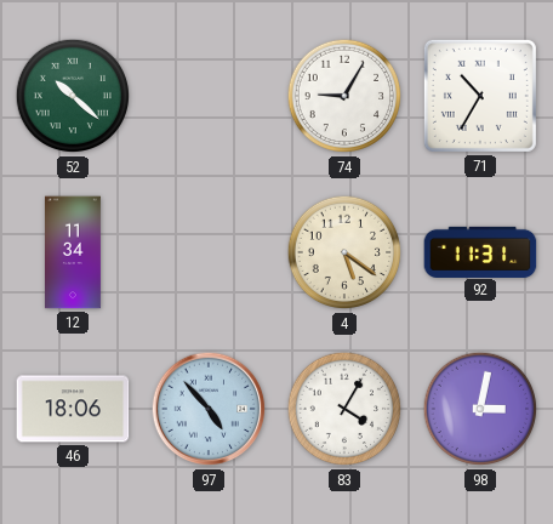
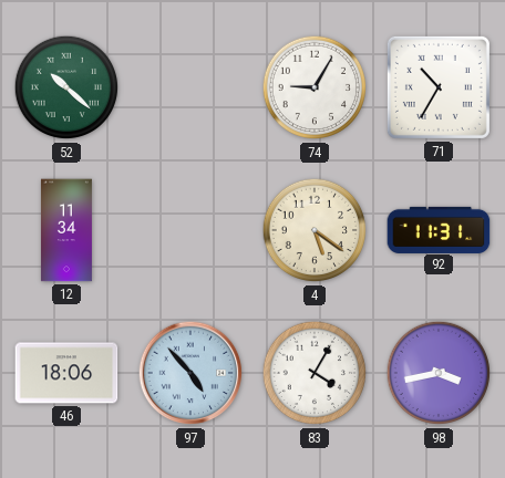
98: 3:02 -> 3:43
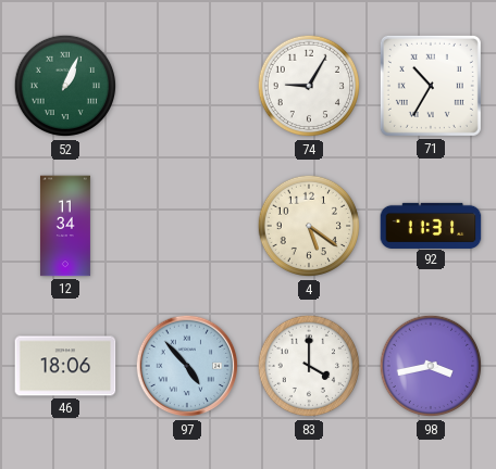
52: 10:22 -> 1:04
83: 4:05 -> 4:00
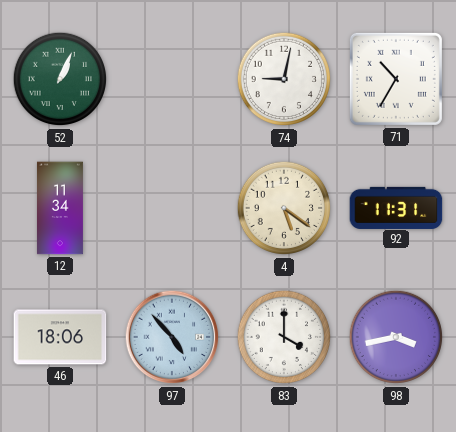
74: 9:05 -> 9:02
